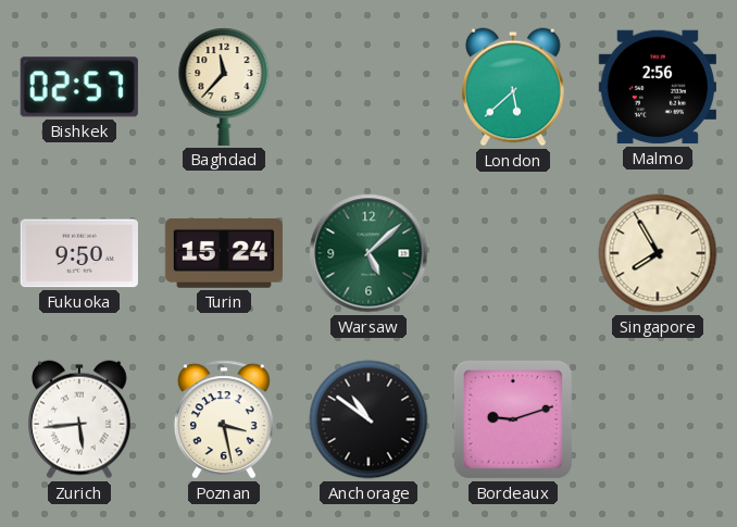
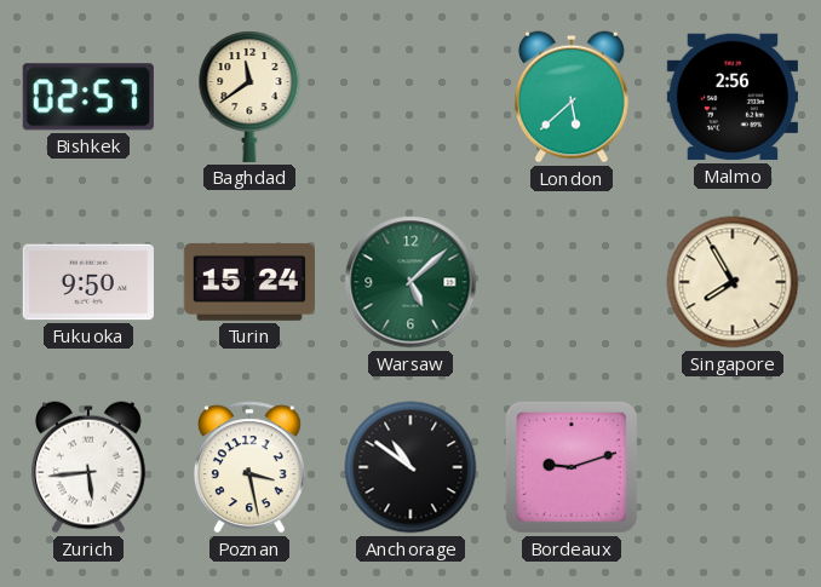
Baghdad: 11:37 -> 11:39
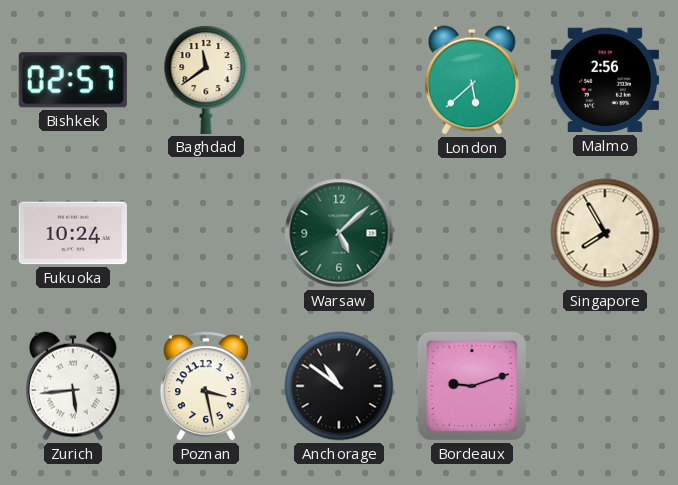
Fukuoka: 9:50 -> 10:24
Turin: 15:24 -> none
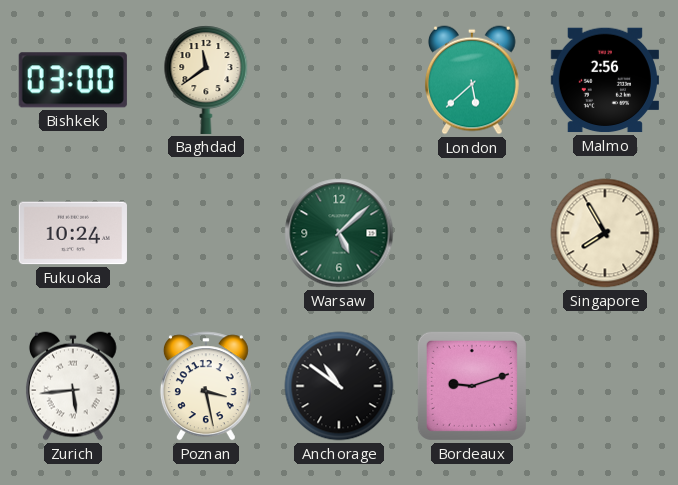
Bishkek: 02:57 -> 03:00
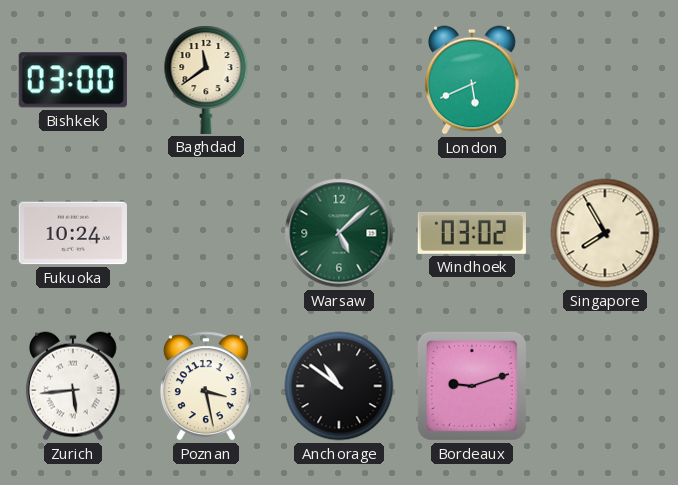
London: 5:38 -> 5:41
Malmo: 2:56 -> none
Windhoek: none -> 03:02
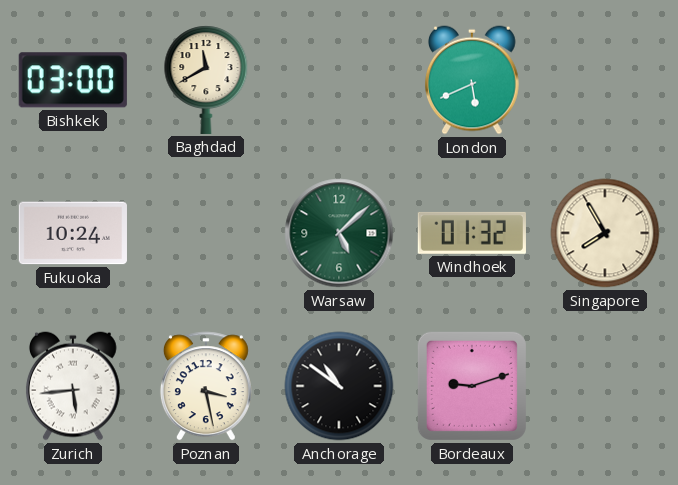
Baghdad: 11:39 -> 11:40
Windhoek: 03:02 -> 01:32
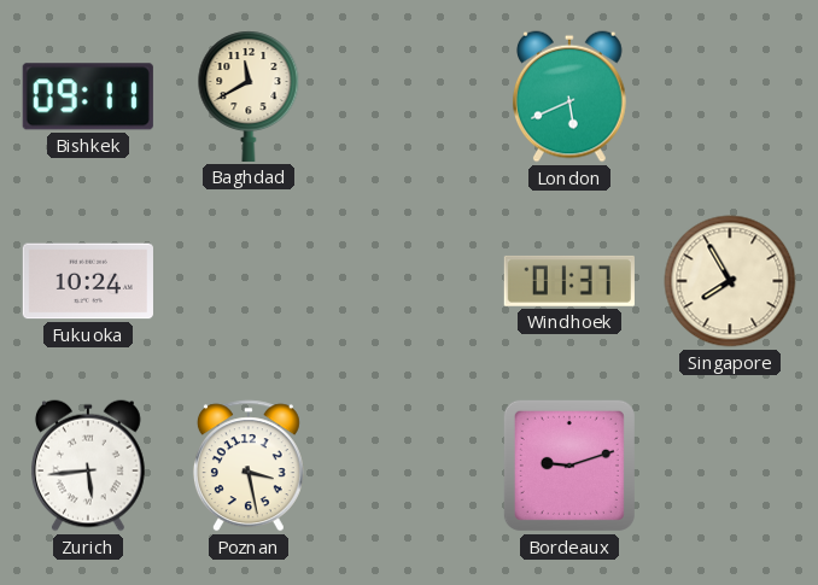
Bishkek: 03:00 -> 09:11
Warsaw: 5:08 -> none
Windhoek: 01:32 -> 01:37
Anchorage: 10:51 -> none
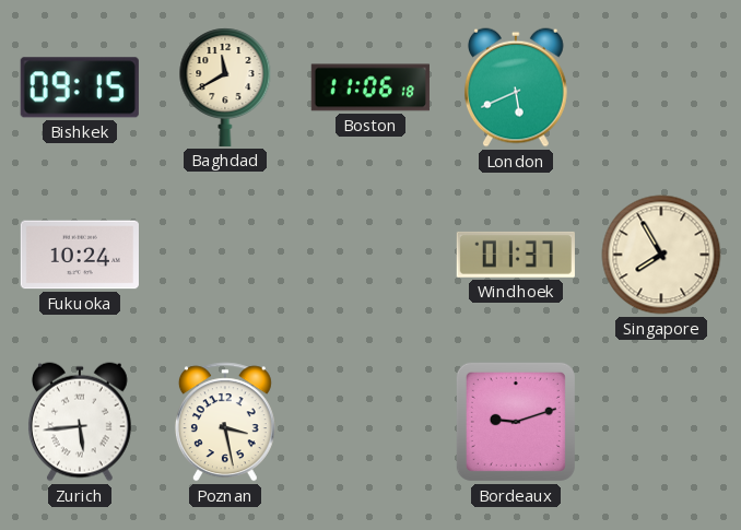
Bishkek: 09:11 -> 09:15
Boston: none -> 11:06
